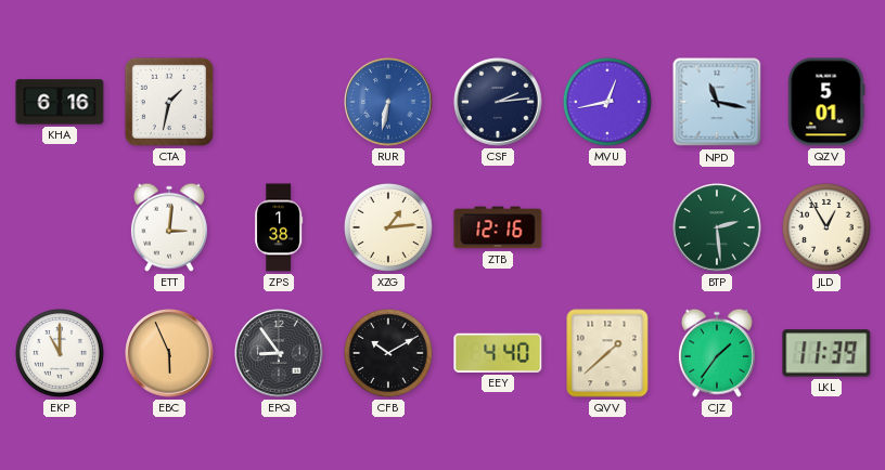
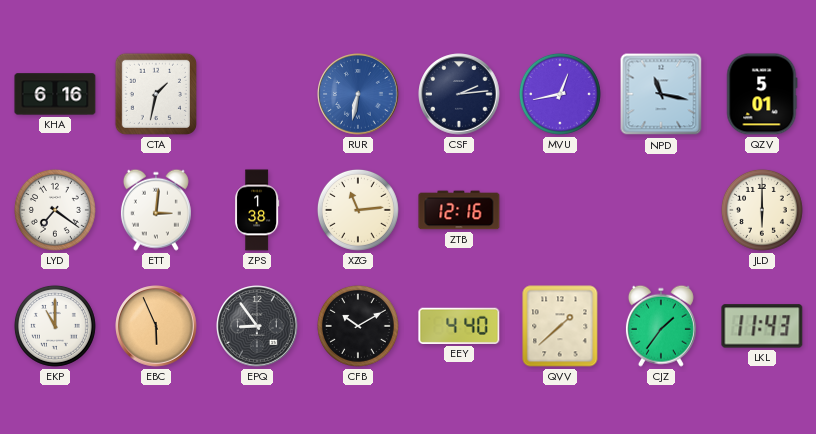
LYD: none -> 7:21
XZG: 1:14 -> 11:14
BTP: 2:29 -> none
JLD: 12:55 -> 6:00
LKL: 11:39 -> 11:43
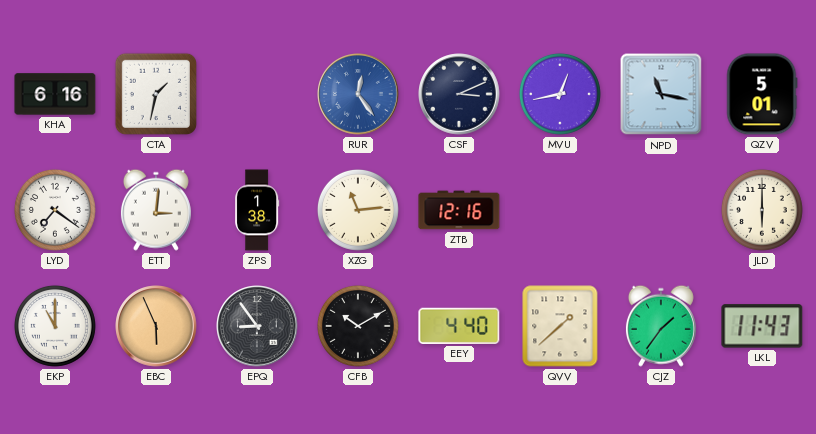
RUR: 6:32 -> 12:24
CSF: 2:14 -> 3:11
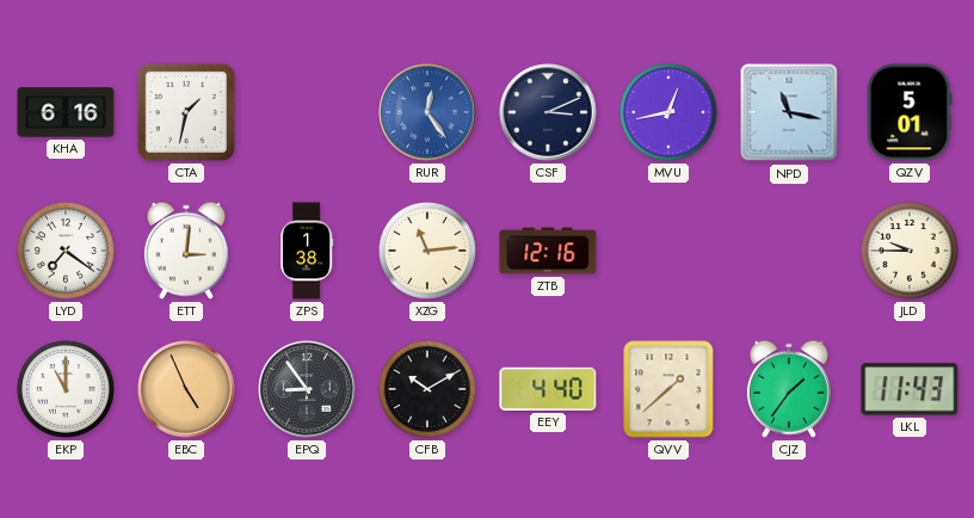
JLD: 6:00 -> 9:45
EBC: 5:56 -> 4:56
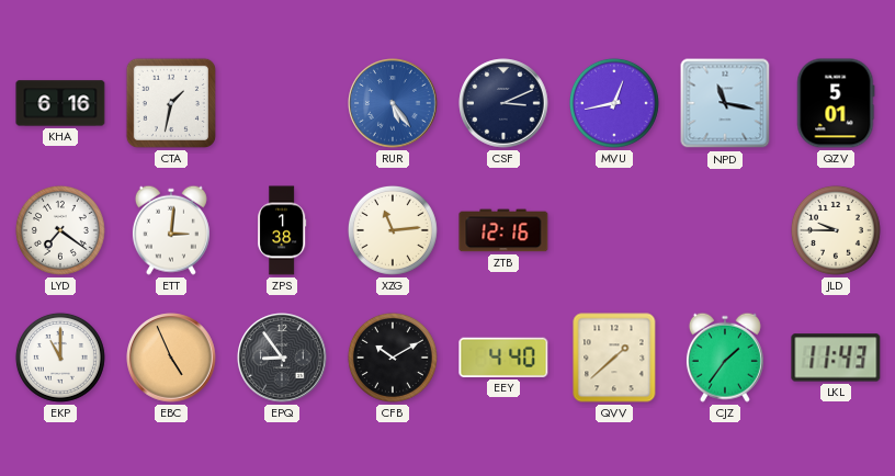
RUR: 12:24 -> 5:24
